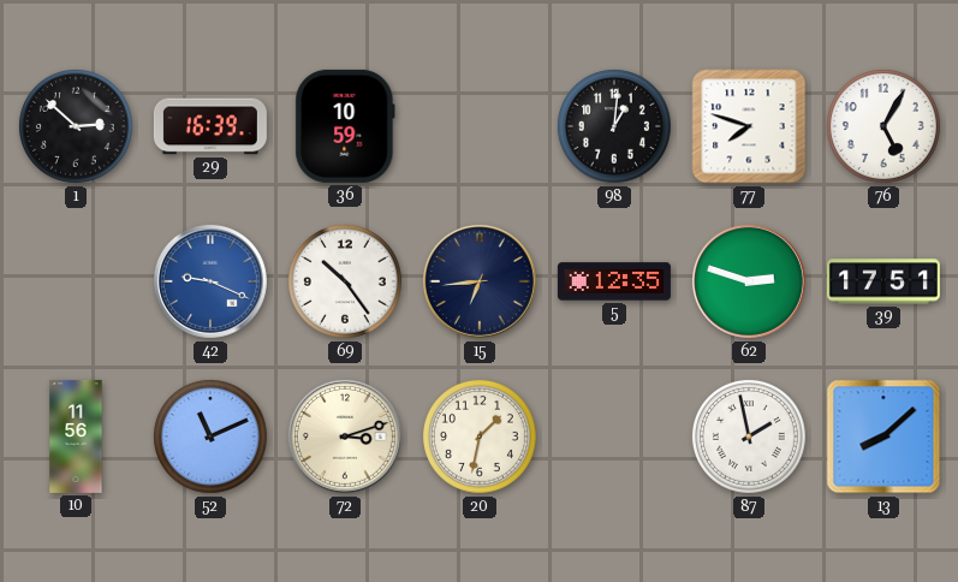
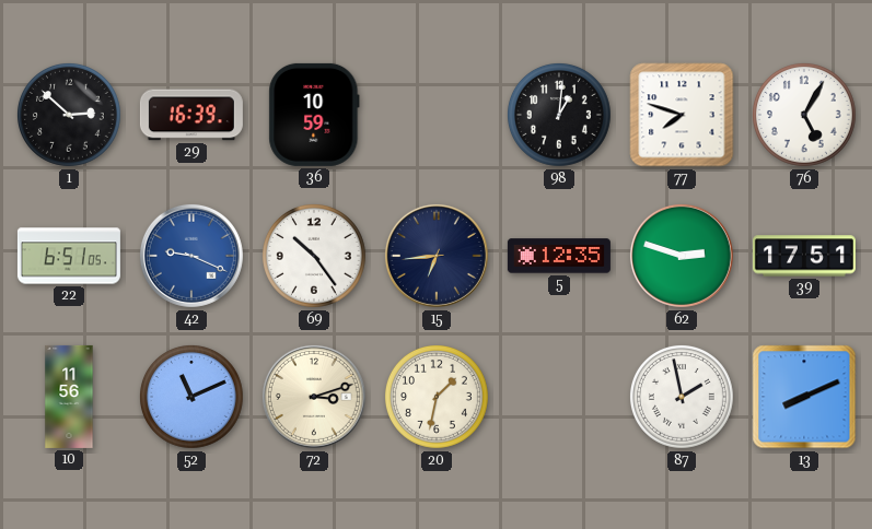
22: none -> 6:51
13: 8:08 -> 8:11
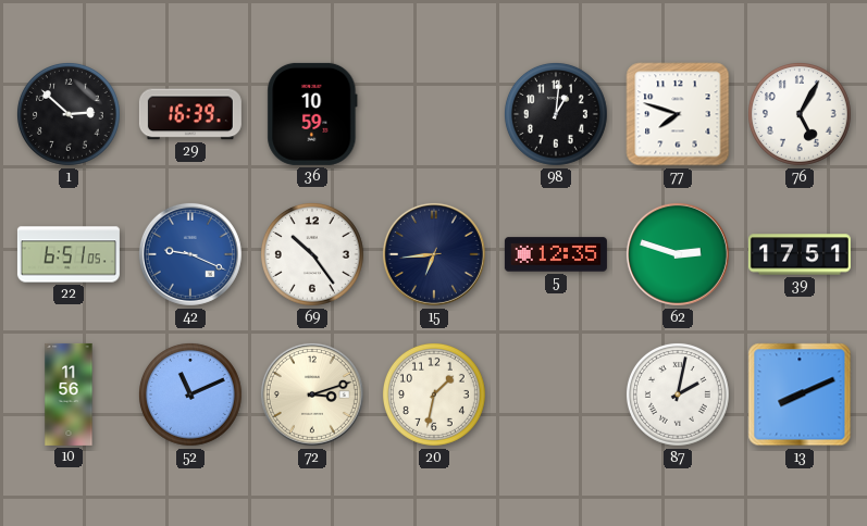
87: 1:58 -> 2:02
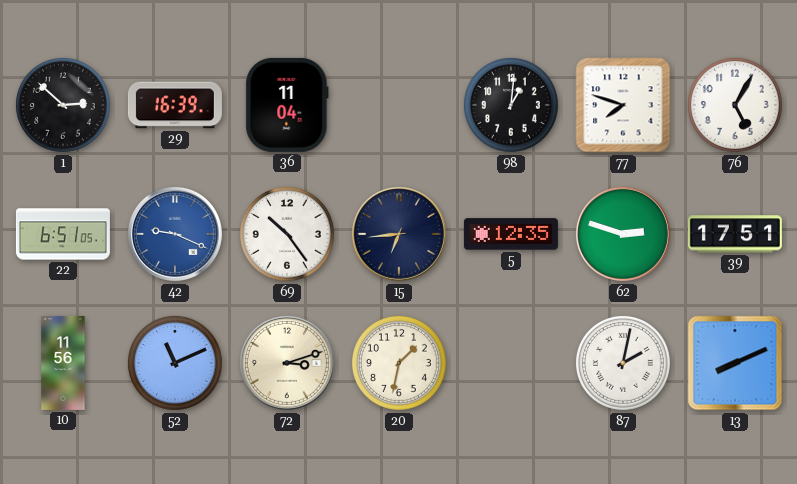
36: 10:59 -> 11:04
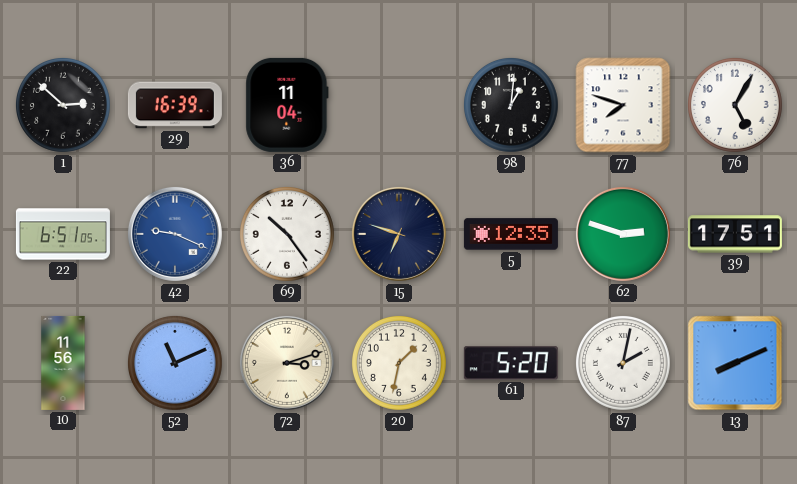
15: 6:44 -> 6:48
61: none -> 5:20
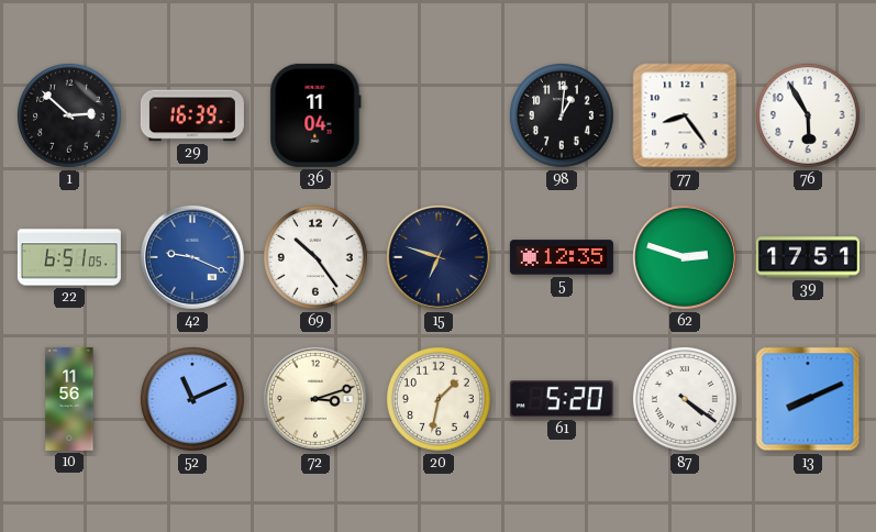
77: 7:48 -> 8:24
76: 5:05 -> 5:55
87: 2:02 -> 4:21
